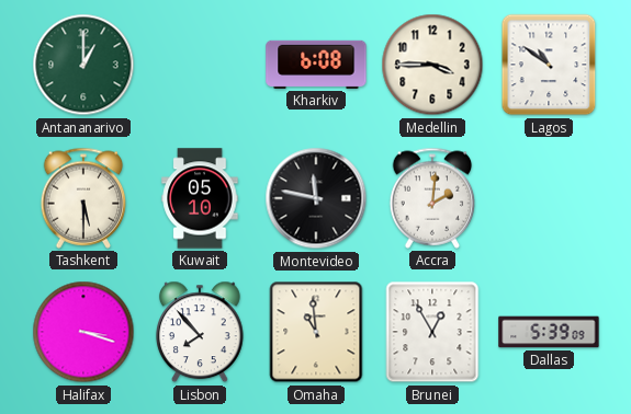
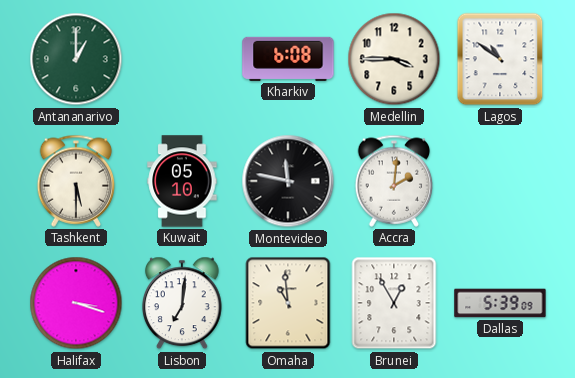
Lisbon: 7:53 -> 7:01
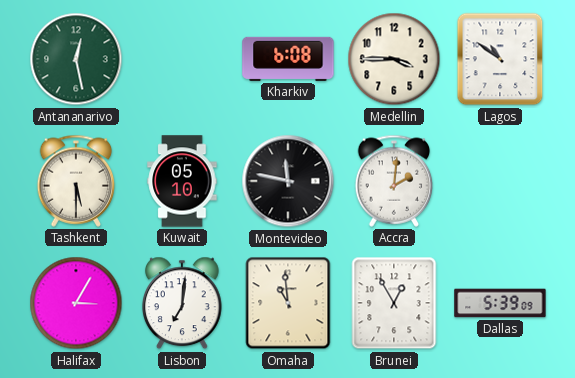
Antananarivo: 1:00 -> 12:28
Halifax: 3:18 -> 3:05
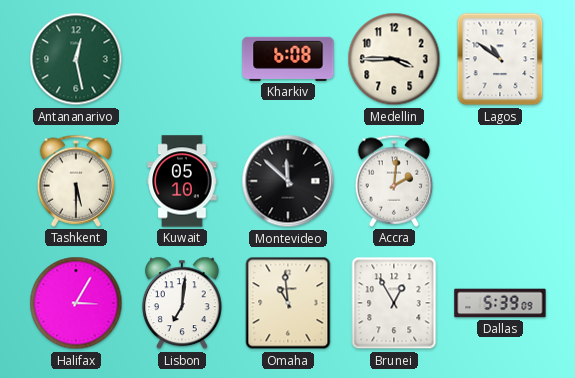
Montevideo: 11:47 -> 11:52
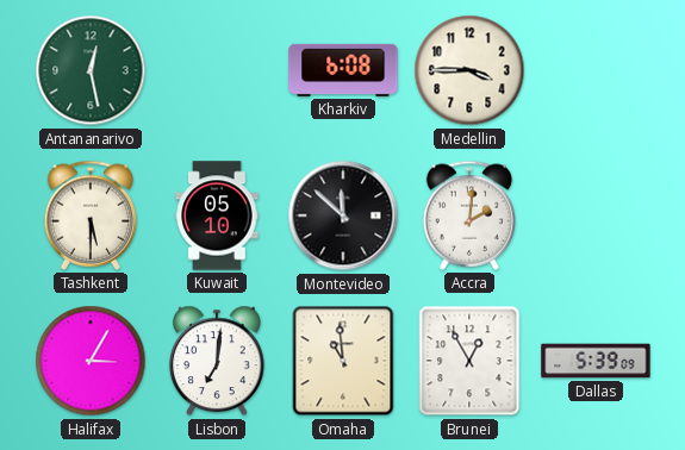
Lagos: 10:51 -> none
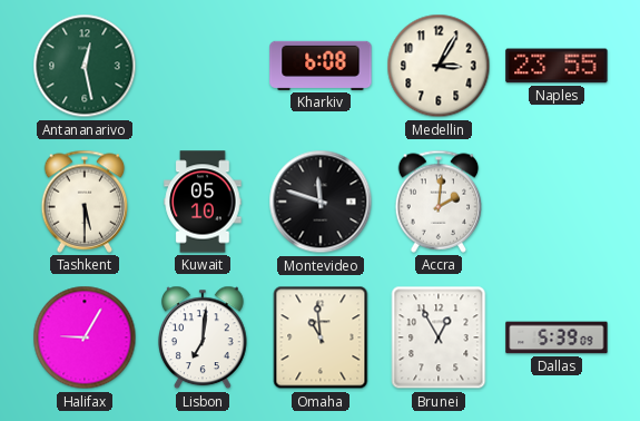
Medellin: 3:45 -> 3:05
Naples: none -> 23:55
Montevideo: 11:52 -> 11:48
Halifax: 3:05 -> 9:05
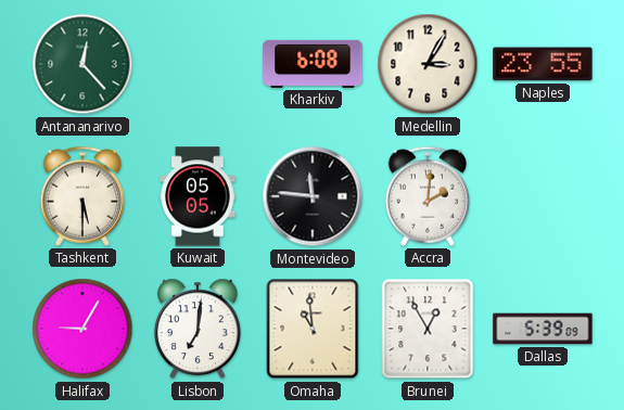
Antananarivo: 12:28 -> 12:23
Kuwait: 05:10 -> 05:05
Montevideo: 11:48 -> 11:46
